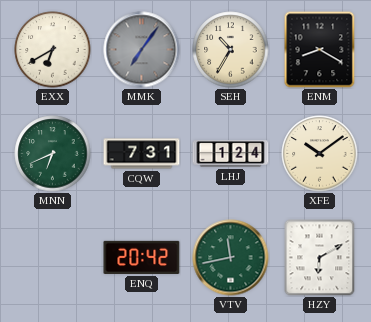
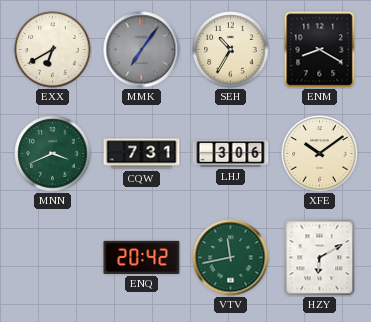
MNN: 6:41 -> 3:41
LHJ: 1:24 -> 3:06
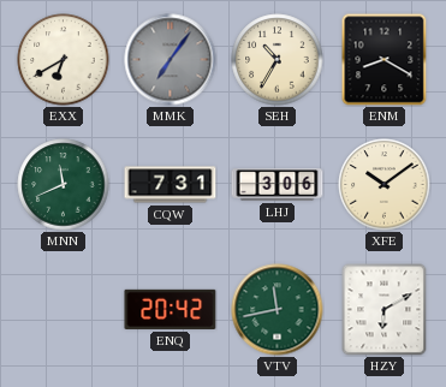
MNN: 3:41 -> 11:41
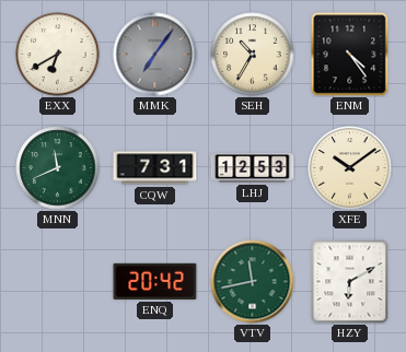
ENM: 8:20 -> 4:24
LHJ: 3:06 -> 12:53
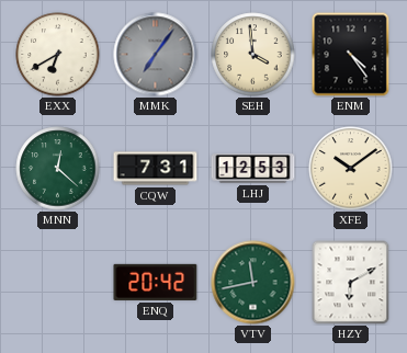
SEH: 10:35 -> 3:59
MNN: 11:41 -> 12:22
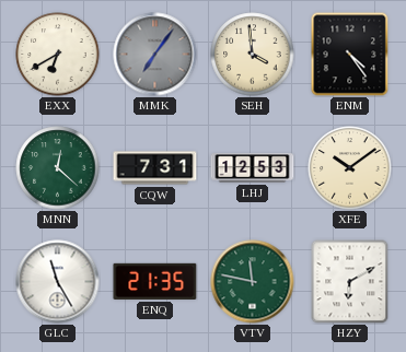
GLC: none -> 11:25
ENQ: 20:42 -> 21:35
VTV: 11:43 -> 11:47
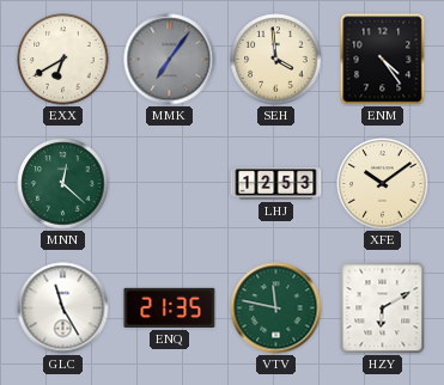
CQW: 7:31 -> none
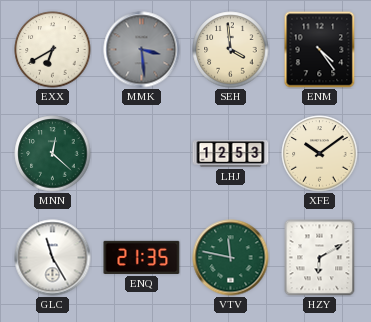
MMK: 7:06 -> 3:29
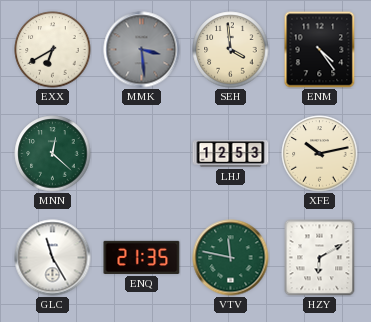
XFE: 10:09 -> 10:13
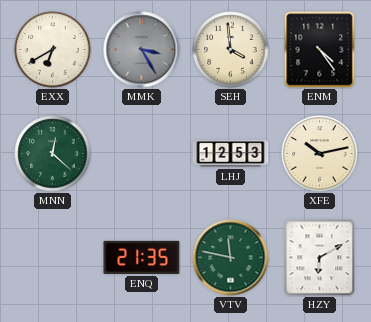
MMK: 3:29 -> 3:25
GLC: 11:25 -> none
